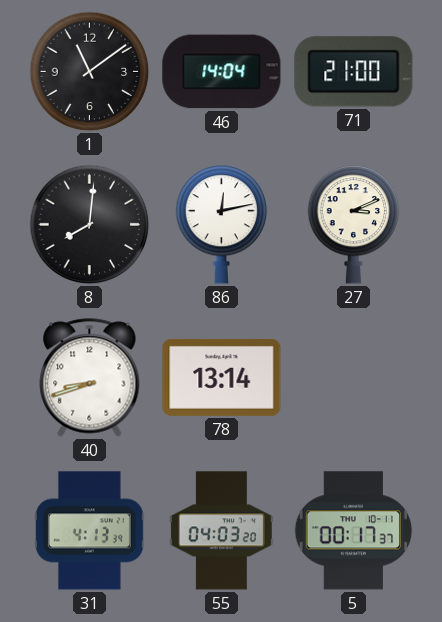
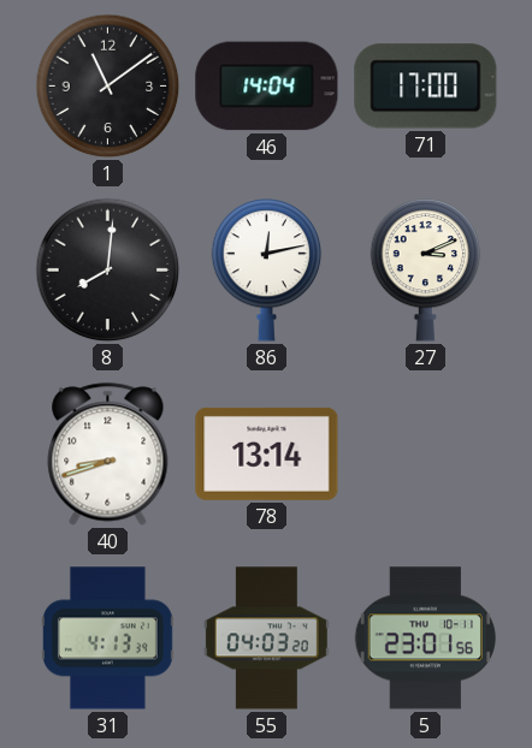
71: 21:00 -> 17:00
5: 00:17 -> 23:01
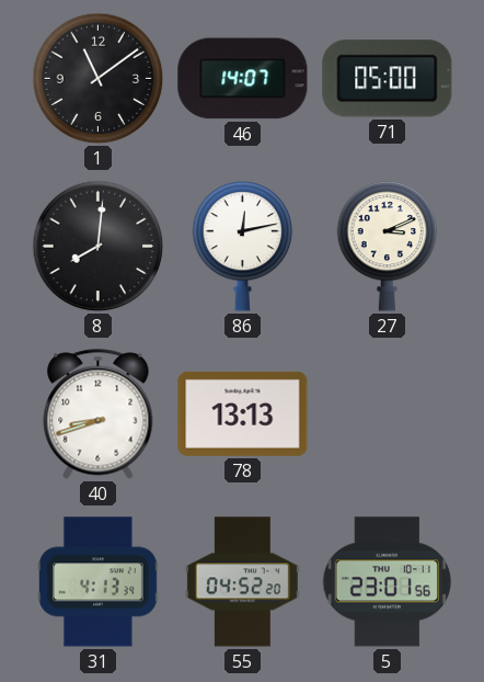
46: 14:04 -> 14:07
71: 17:00 -> 05:00
78: 13:14 -> 13:13
55: 04:03 -> 04:52
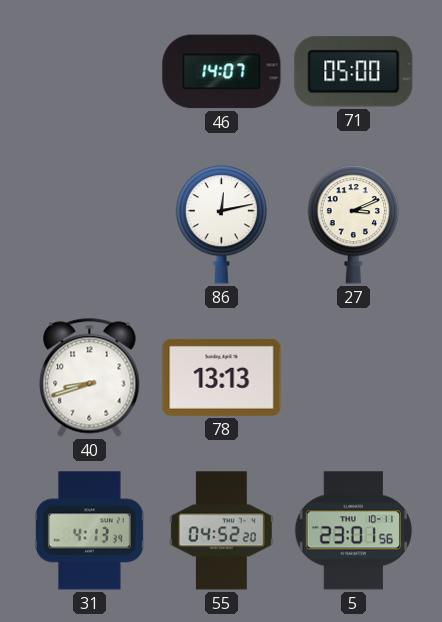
1: 11:09 -> none
8: 8:01 -> none
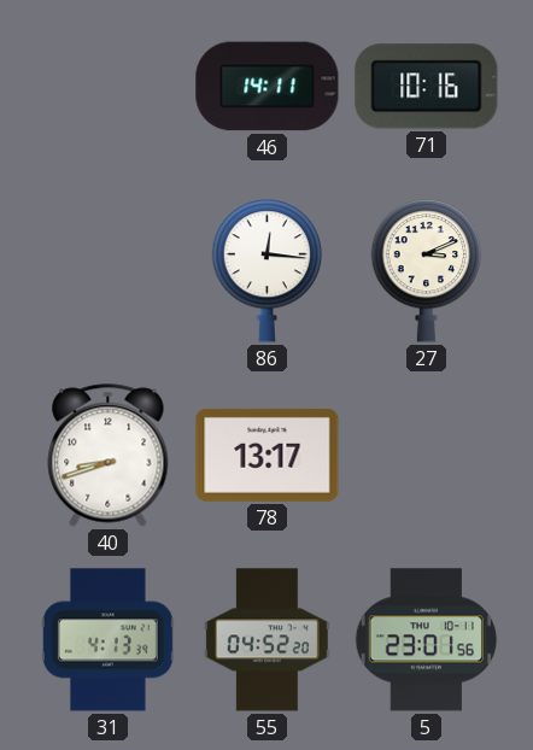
46: 14:07 -> 14:11
71: 05:00 -> 10:16
86: 12:13 -> 12:16
78: 13:13 -> 13:17
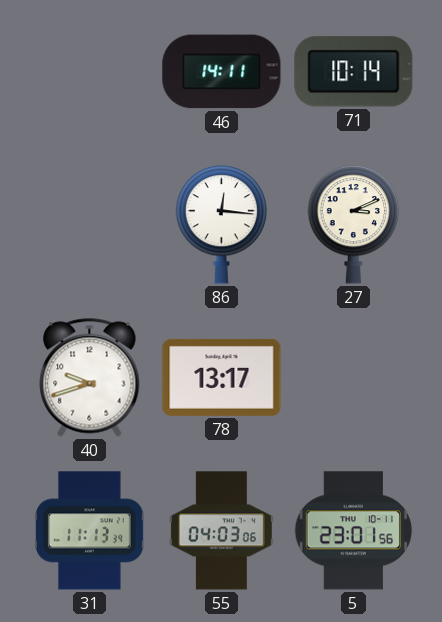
71: 10:16 -> 10:14
40: 8:42 -> 9:42
31: 4:13 -> 11:13
55: 04:52 -> 04:03
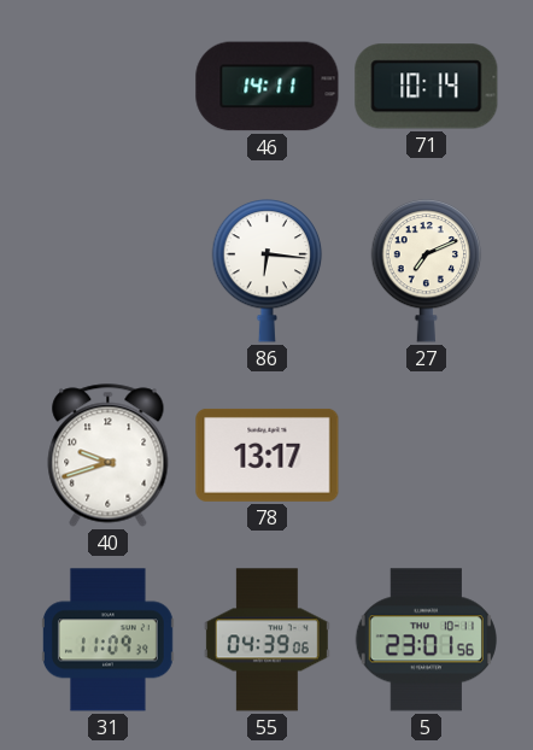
86: 12:16 -> 6:16
27: 3:11 -> 7:11
31: 11:13 -> 11:09
55: 04:03 -> 04:39
